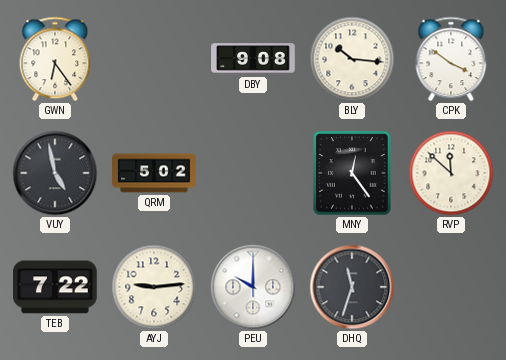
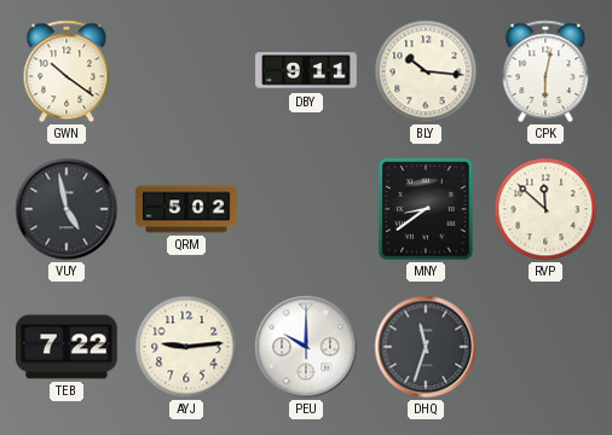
GWN: 6:24 -> 10:21
DBY: 9:08 -> 9:11
CPK: 3:51 -> 6:02
MNY: 12:24 -> 8:39
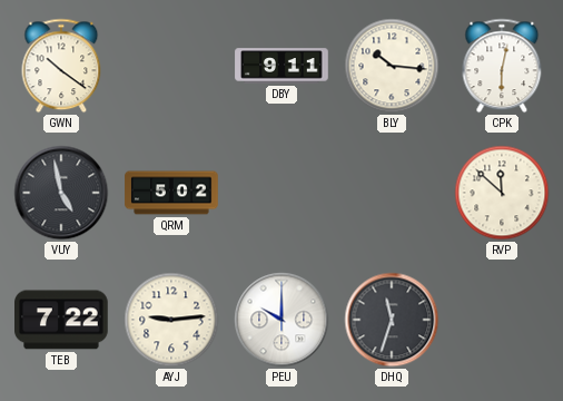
MNY: 8:39 -> none
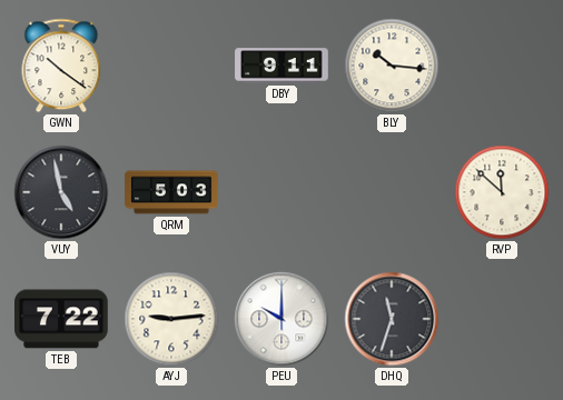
CPK: 6:02 -> none
QRM: 5:02 -> 5:03
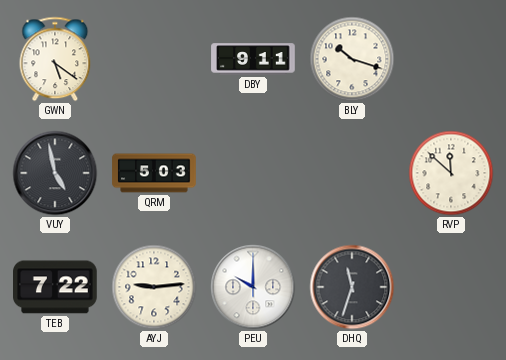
GWN: 10:21 -> 5:21
BLY: 10:16 -> 10:18
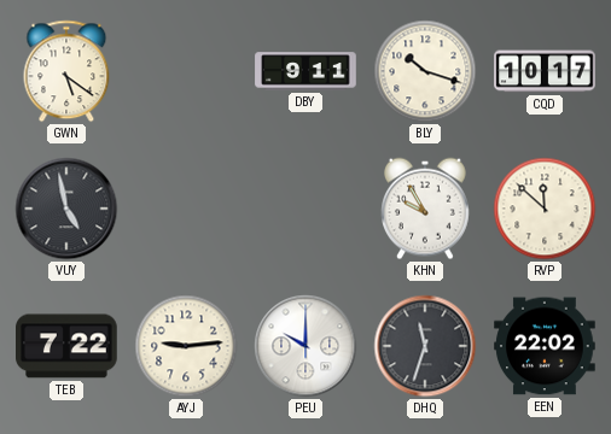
CQD: none -> 10:17
QRM: 5:03 -> none
KHN: none -> 9:55
EEN: none -> 22:02
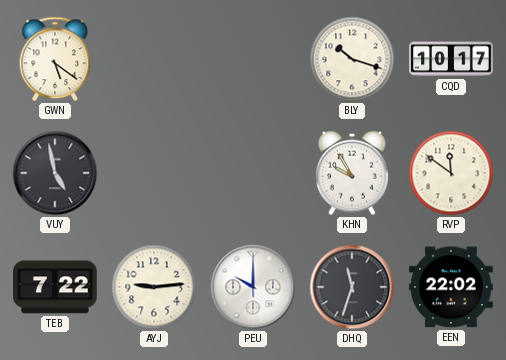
DBY: 9:11 -> none
RVP: 11:52 -> 11:51
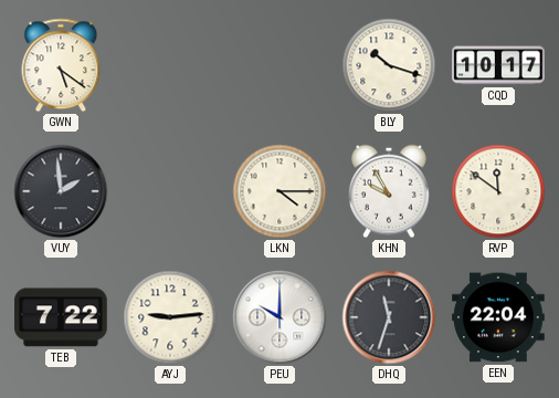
VUY: 4:58 -> 1:59
LKN: none -> 4:15
EEN: 22:02 -> 22:04
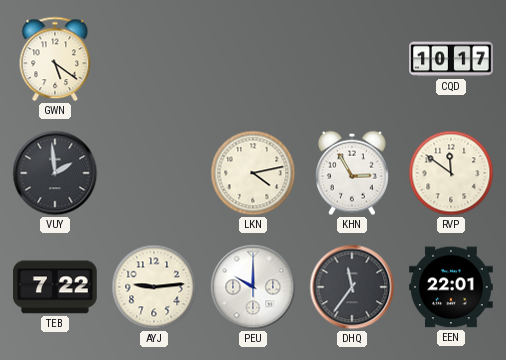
BLY: 10:18 -> none
LKN: 4:15 -> 4:13
KHN: 9:55 -> 2:55
DHQ: 11:33 -> 11:36
EEN: 22:04 -> 22:01
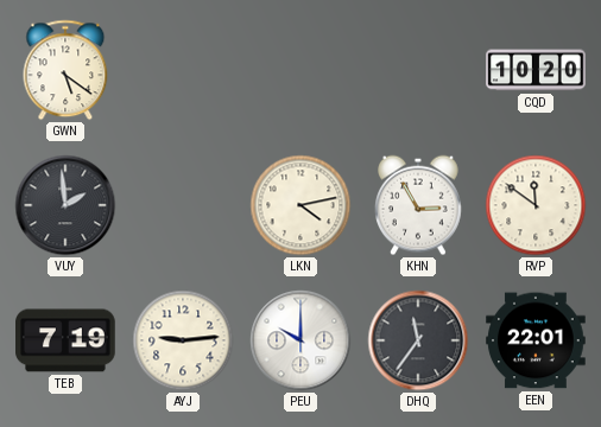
CQD: 10:17 -> 10:20
TEB: 7:22 -> 7:19
